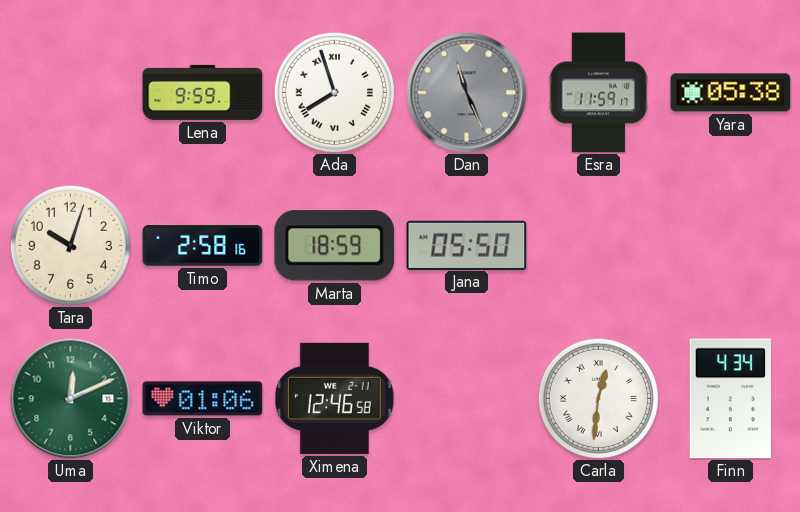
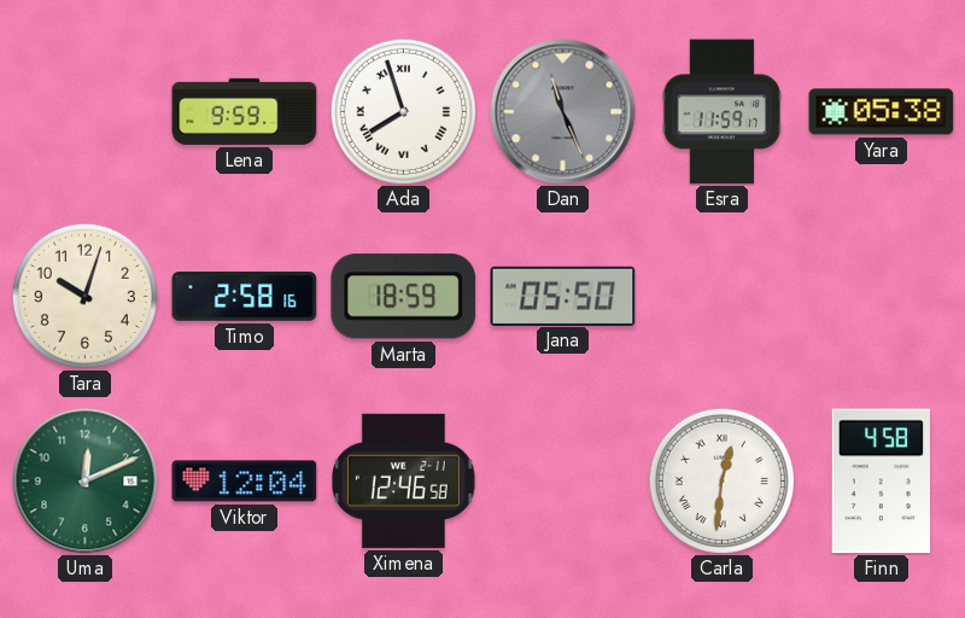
Viktor: 01:06 -> 12:04
Finn: 4:34 -> 4:58
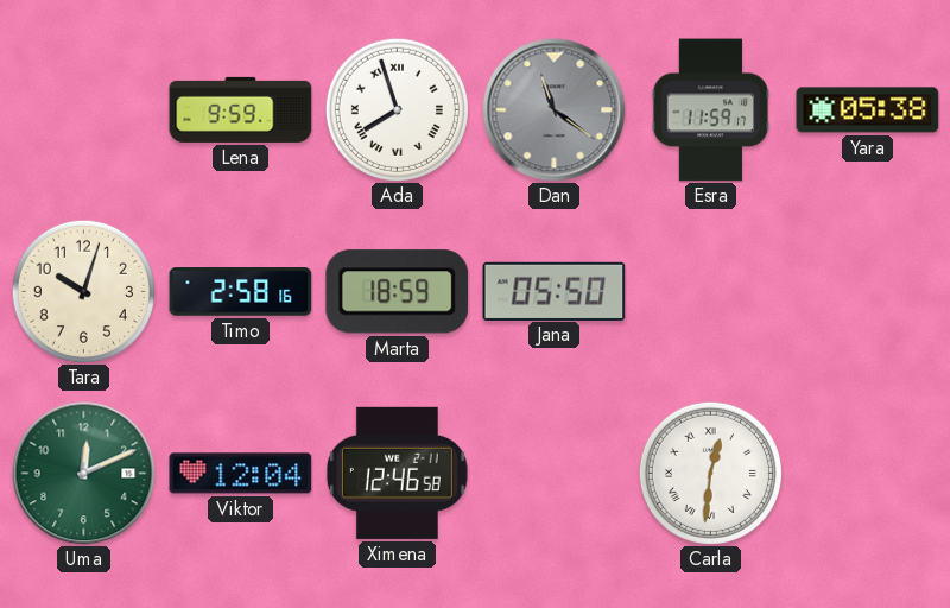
Dan: 11:26 -> 11:21
Finn: 4:58 -> none
